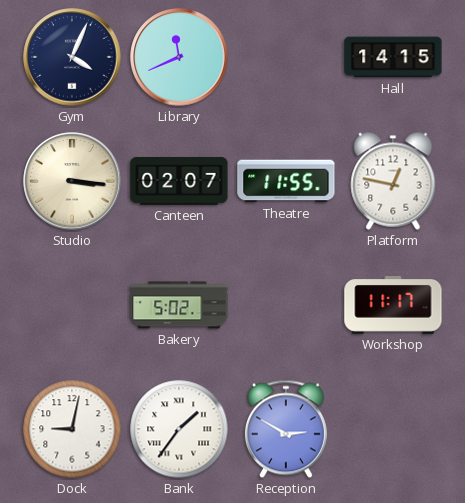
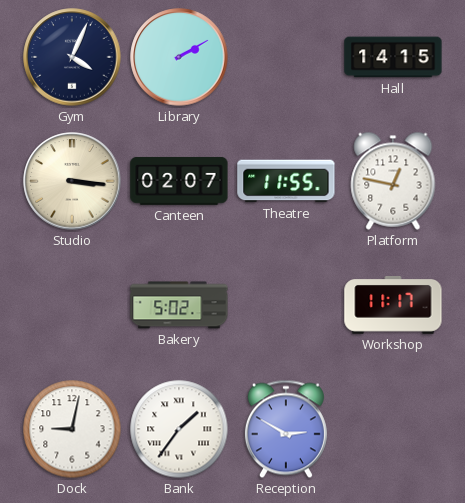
Library: 11:41 -> 2:10
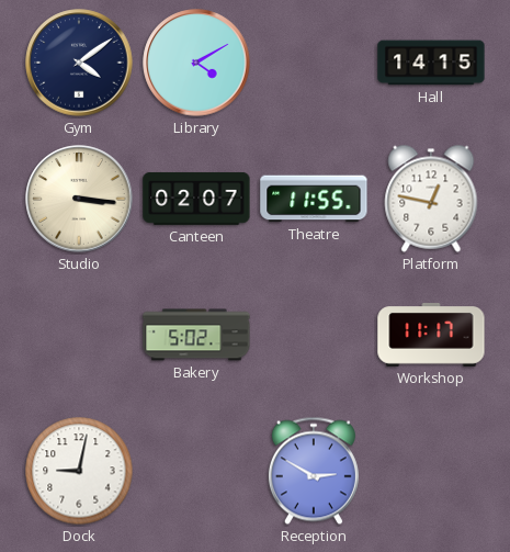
Gym: 4:04 -> 4:09
Library: 2:10 -> 4:10
Bank: 1:36 -> none
